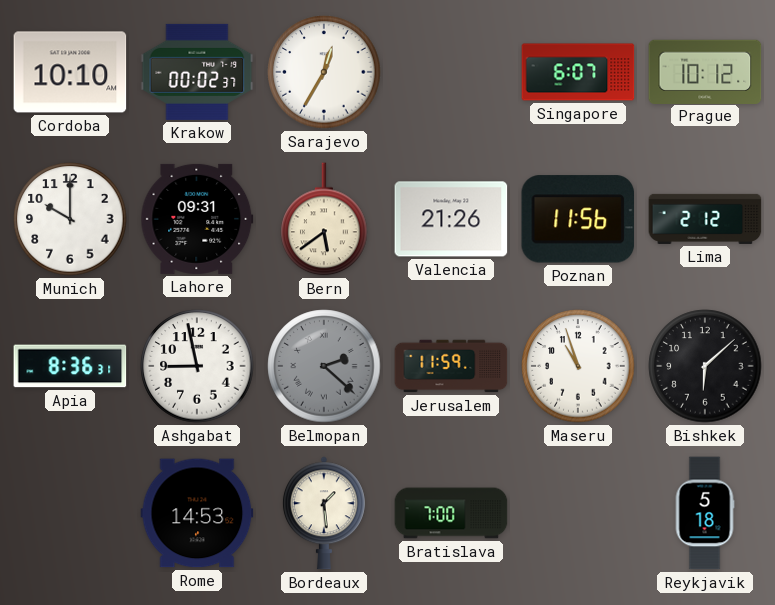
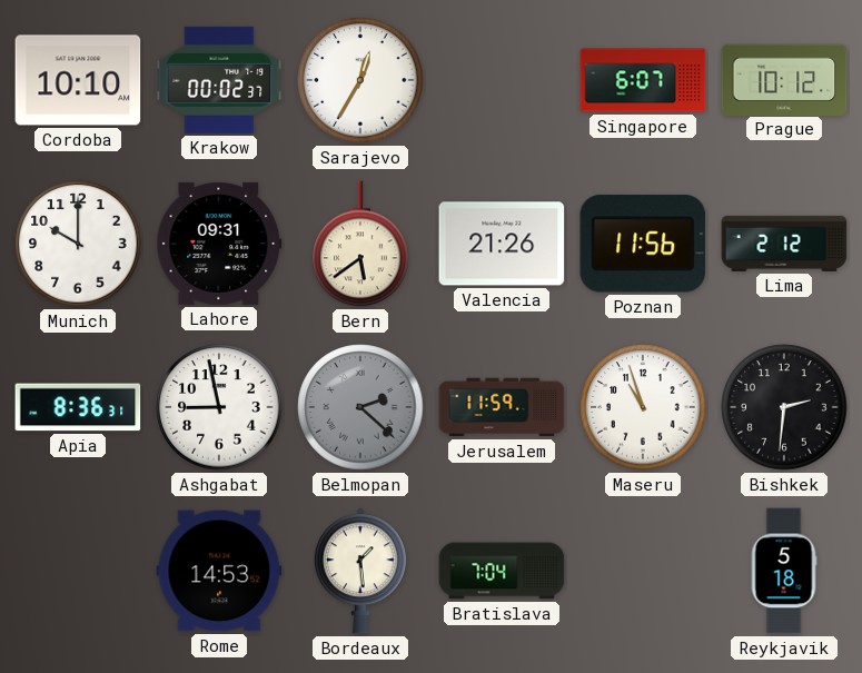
Bishkek: 6:08 -> 2:31
Bratislava: 7:00 -> 7:04
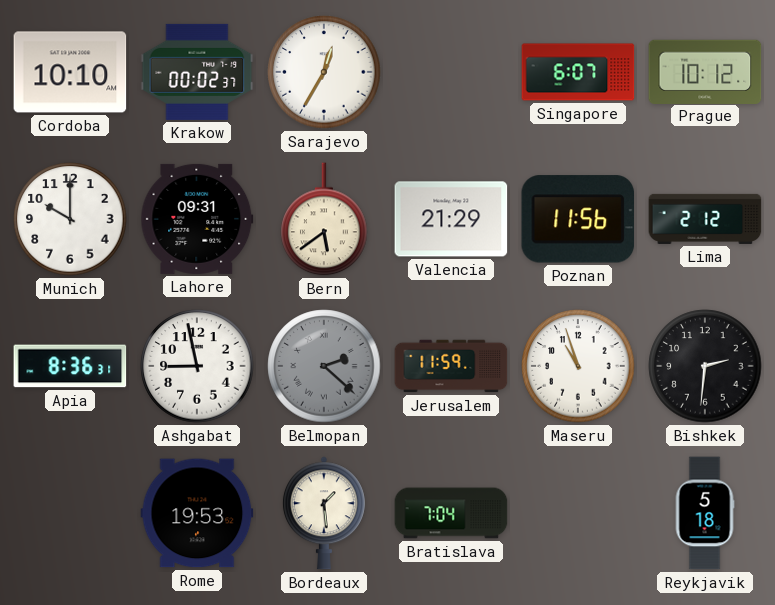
Valencia: 21:26 -> 21:29
Rome: 14:53 -> 19:53
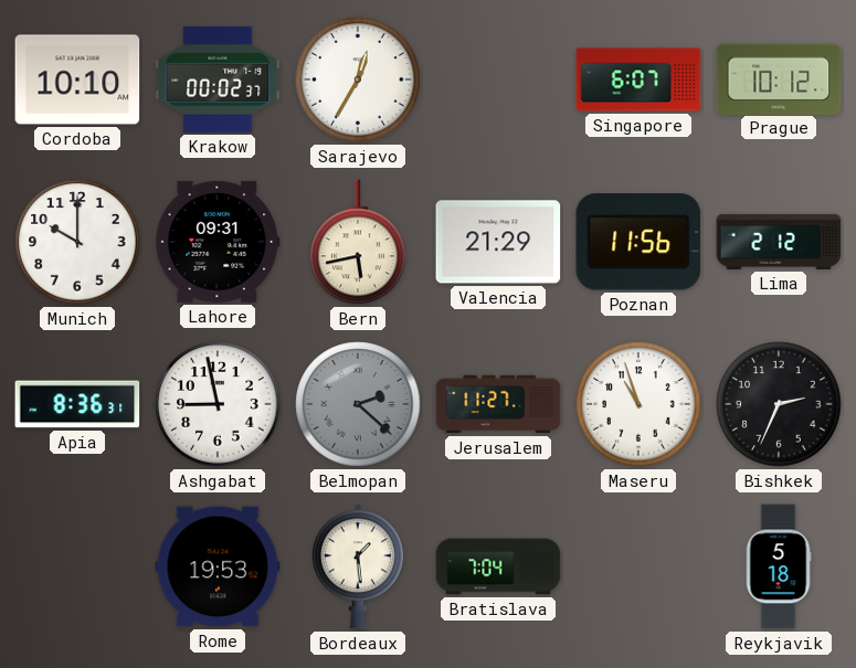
Bern: 5:39 -> 5:43
Jerusalem: 11:59 -> 11:27
Bishkek: 2:31 -> 2:34
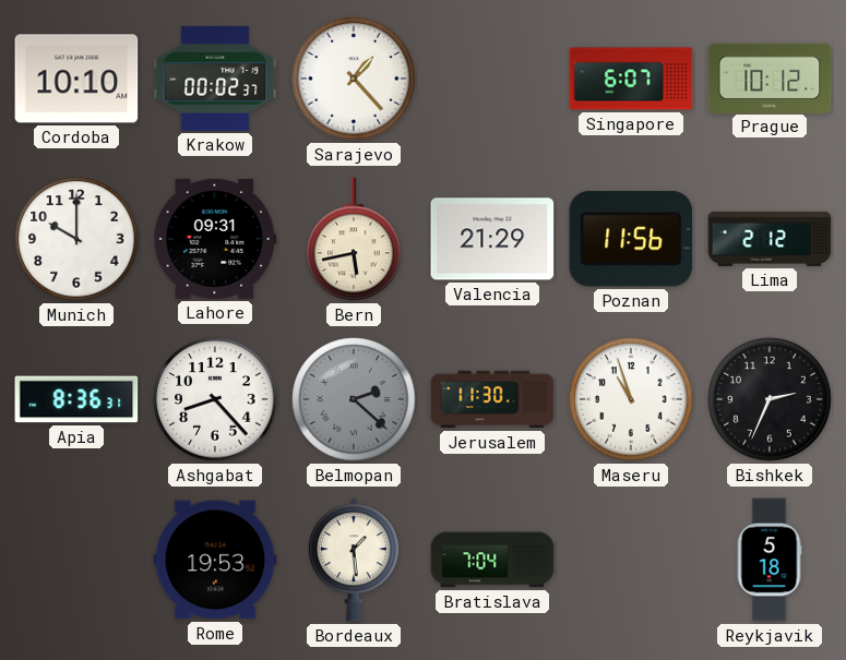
Sarajevo: 12:35 -> 1:23
Ashgabat: 8:58 -> 8:23
Jerusalem: 11:27 -> 11:30
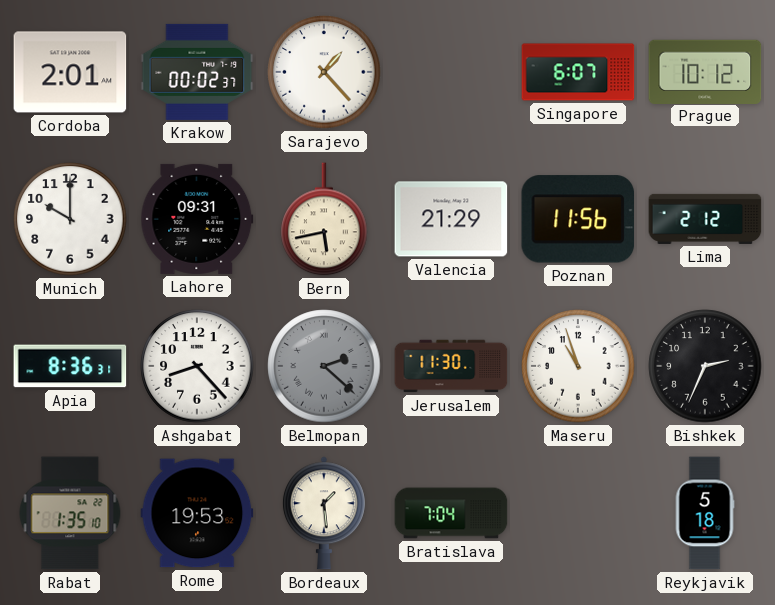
Cordoba: 10:10 -> 2:01
Rabat: none -> 1:35
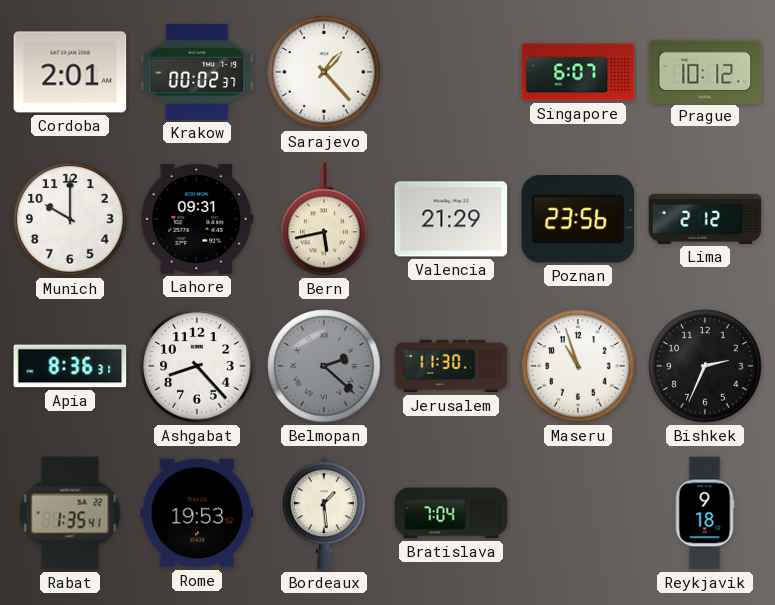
Poznan: 11:56 -> 23:56
Rabat: 1:35:10 -> 1:35:41
Reykjavik: 5:18 -> 9:18
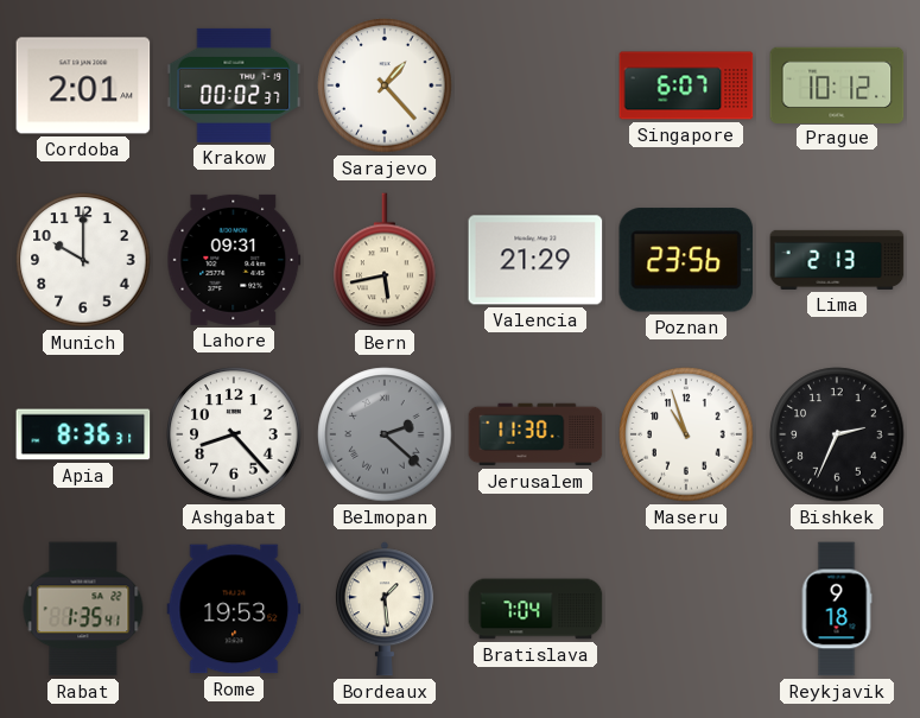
Lima: 2:12 -> 2:13
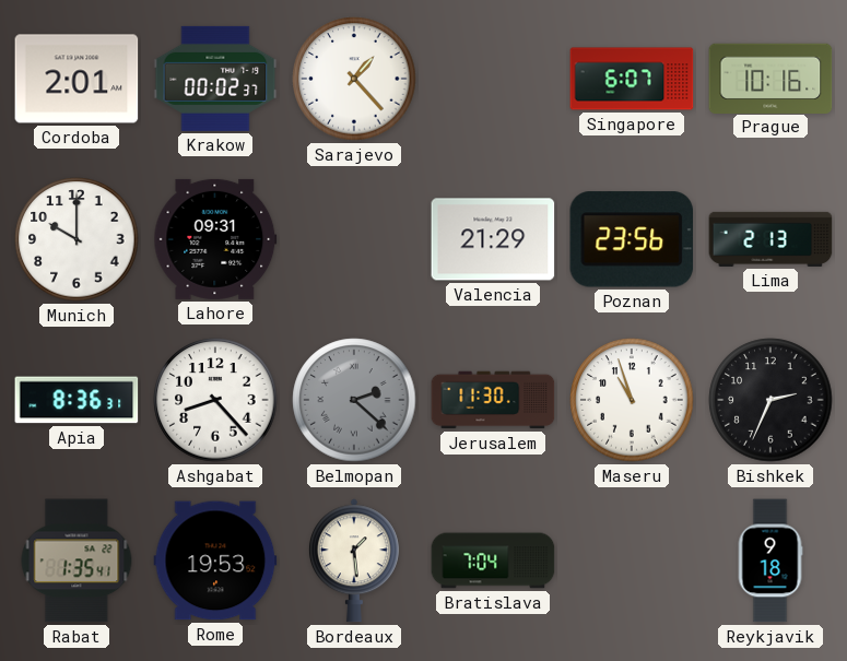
Prague: 10:12 -> 10:16
Bern: 5:43 -> none
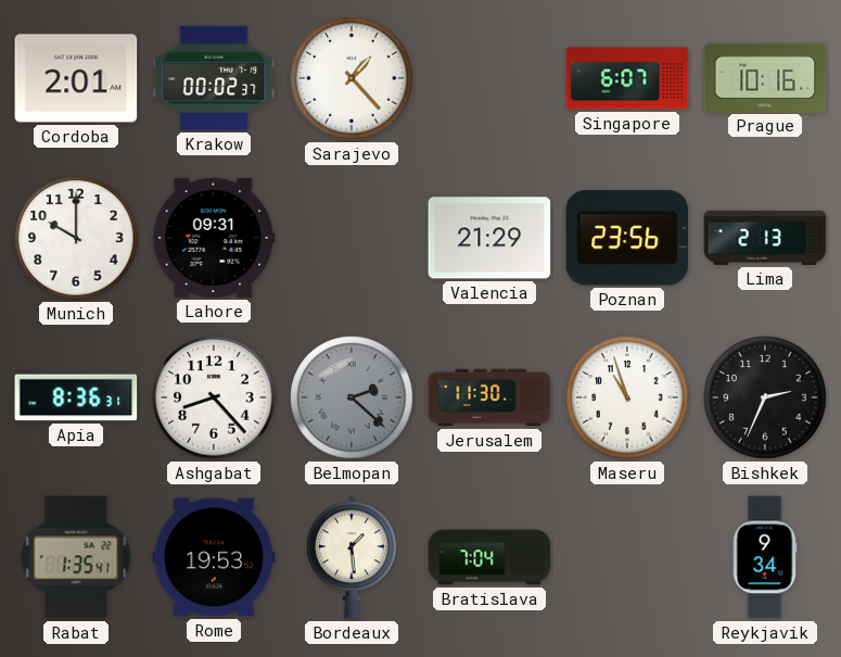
Reykjavik: 9:18 -> 9:34
